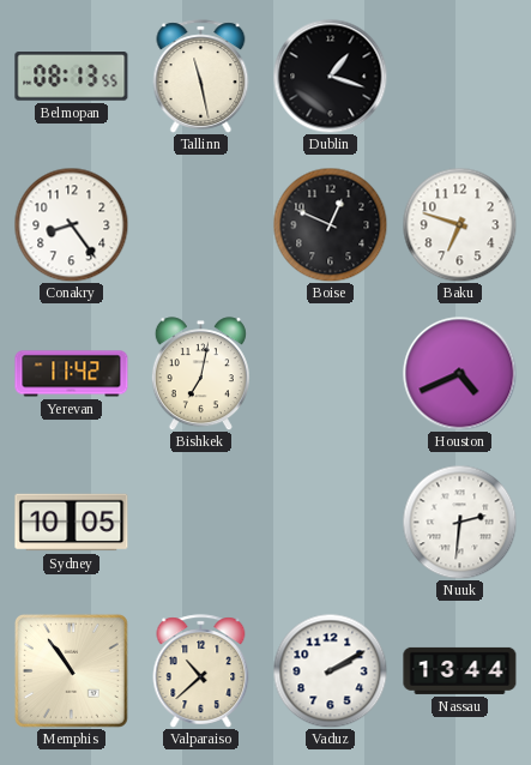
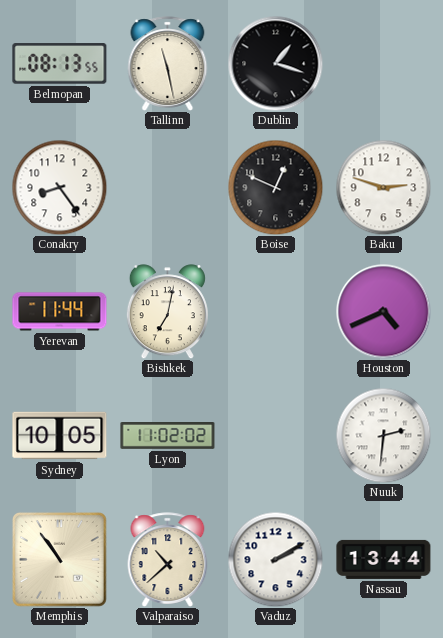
Baku: 6:48 -> 2:48
Yerevan: 11:42 -> 11:44
Lyon: none -> 11:02
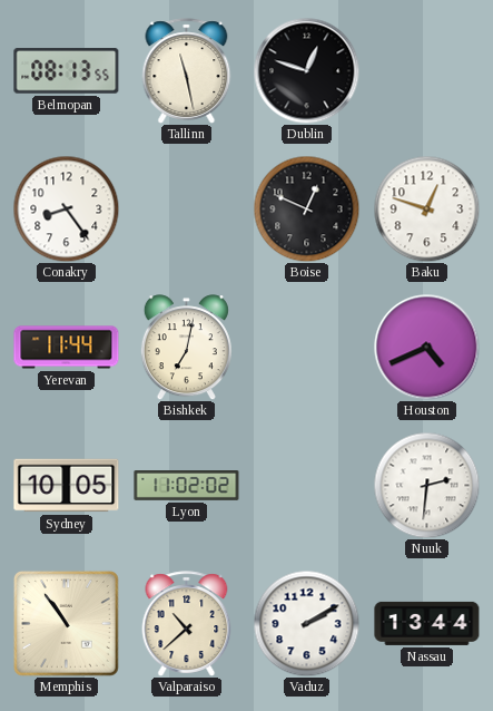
Dublin: 1:18 -> 12:48
Baku: 2:48 -> 12:48
